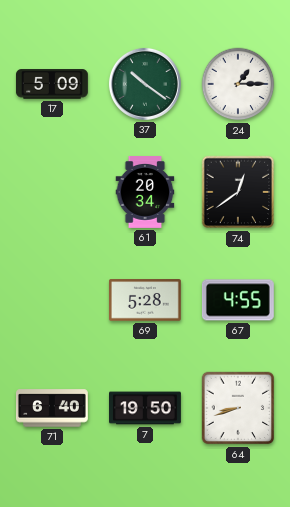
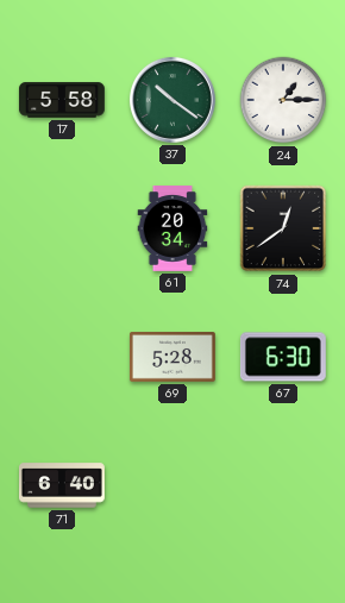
17: 5:09 -> 5:58
67: 4:55 -> 6:30
7: 19:50 -> none
64: 8:42 -> none
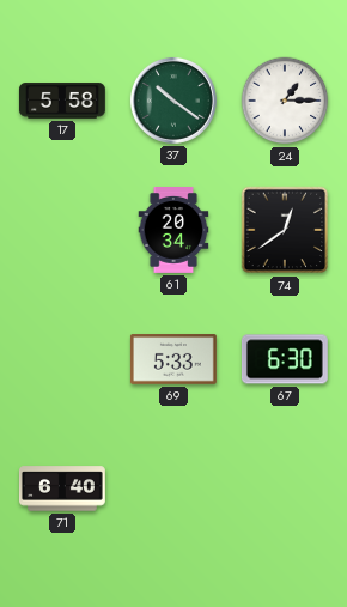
69: 5:28 -> 5:33
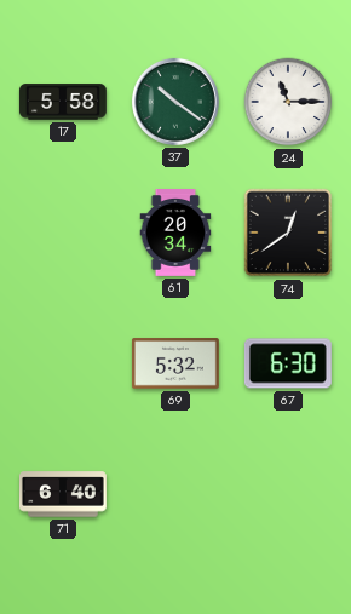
24: 1:15 -> 11:15
69: 5:33 -> 5:32
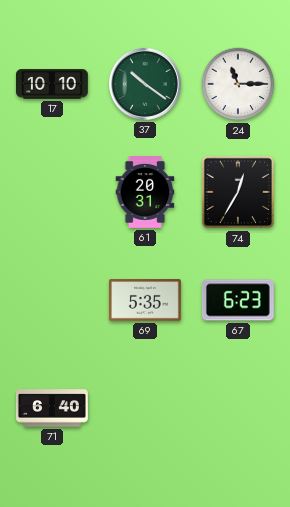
17: 5:58 -> 10:10
61: 20:34 -> 20:31
74: 12:39 -> 12:35
69: 5:32 -> 5:35
67: 6:30 -> 6:23
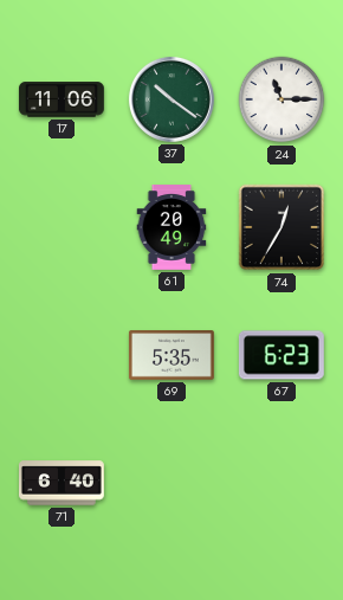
17: 10:10 -> 11:06
61: 20:31 -> 20:49
